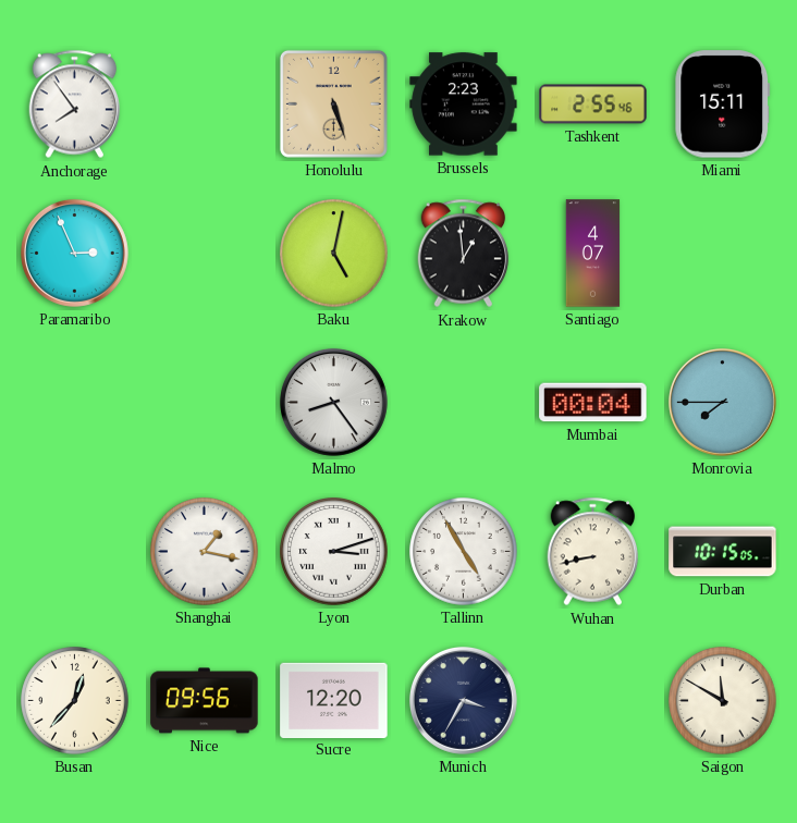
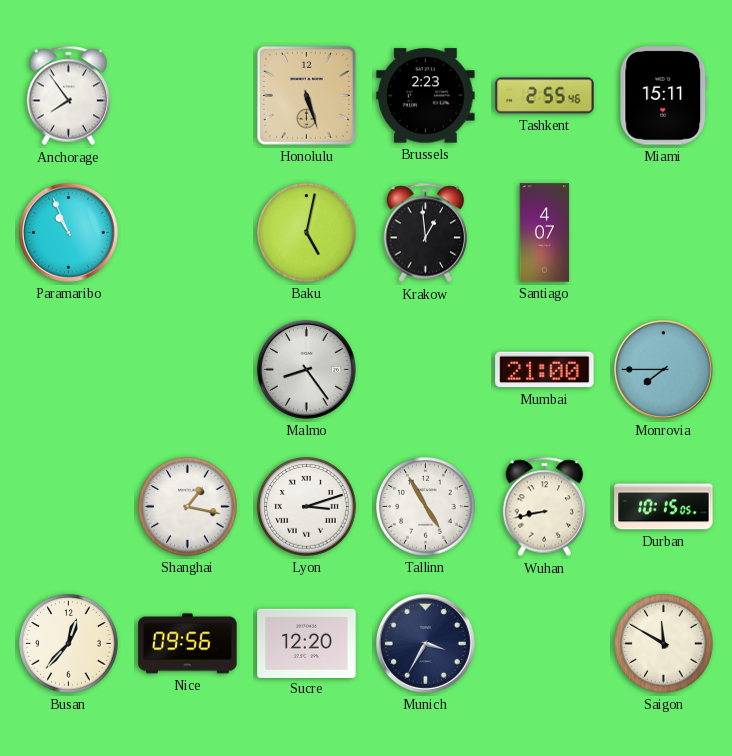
Paramaribo: 2:56 -> 10:56
Mumbai: 00:04 -> 21:00
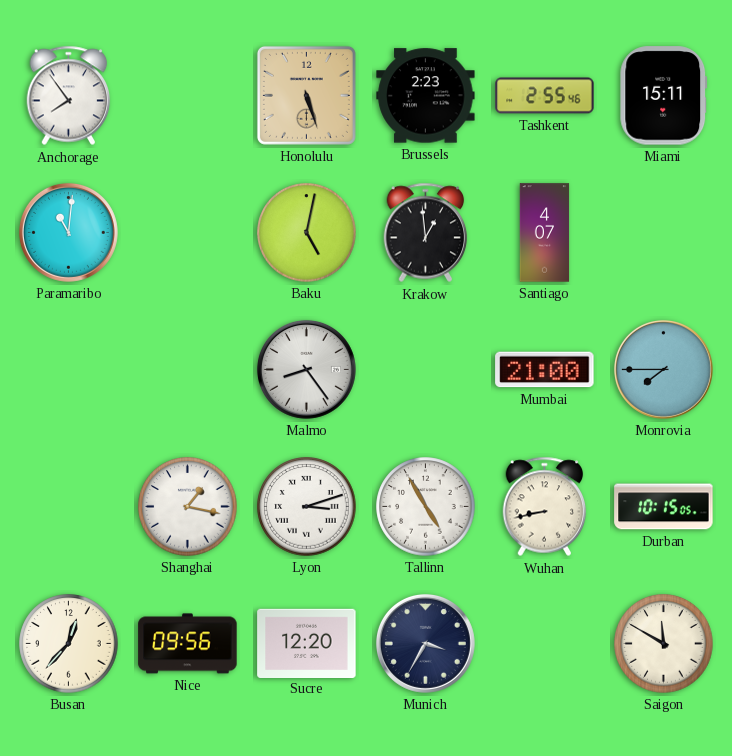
Paramaribo: 10:56 -> 11:01
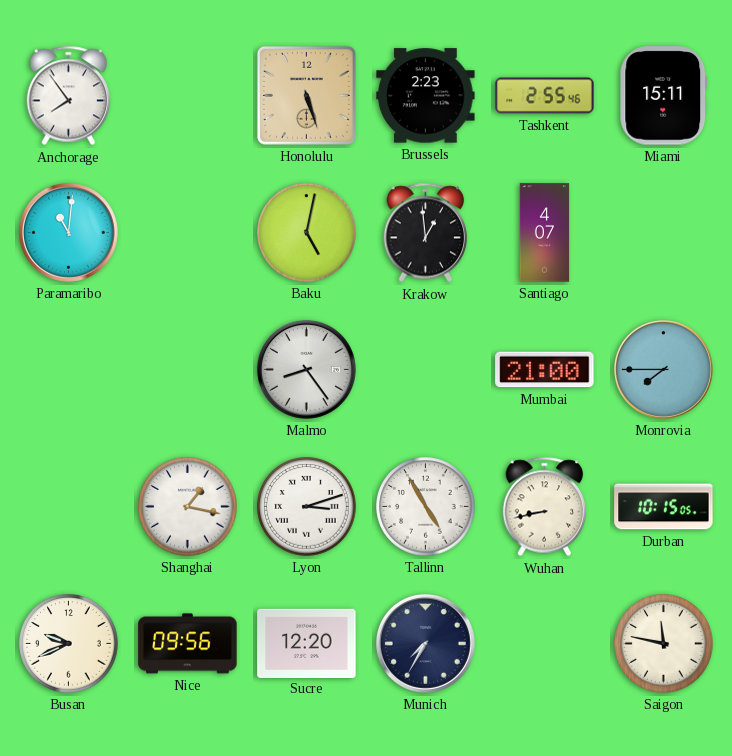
Busan: 12:37 -> 9:41
Munich: 3:35 -> 7:35
Saigon: 11:50 -> 11:47
